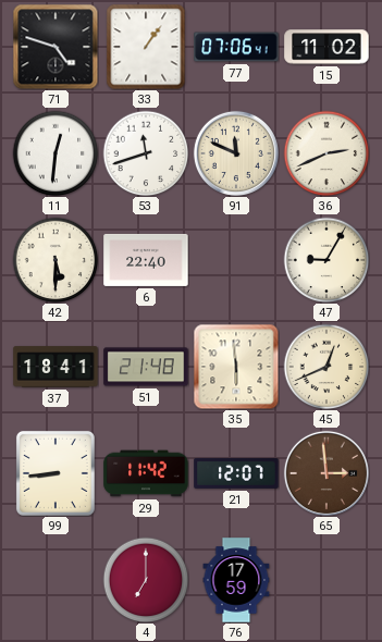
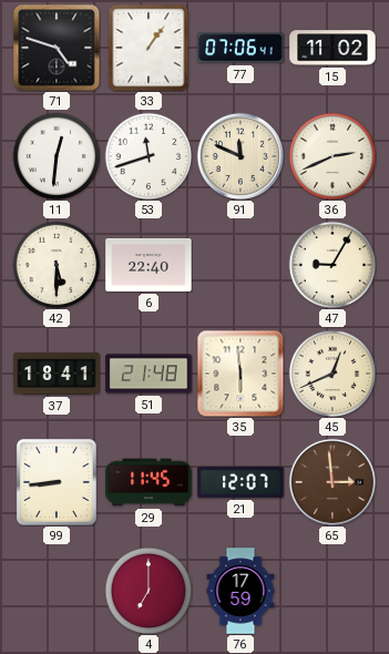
29: 11:42 -> 11:45
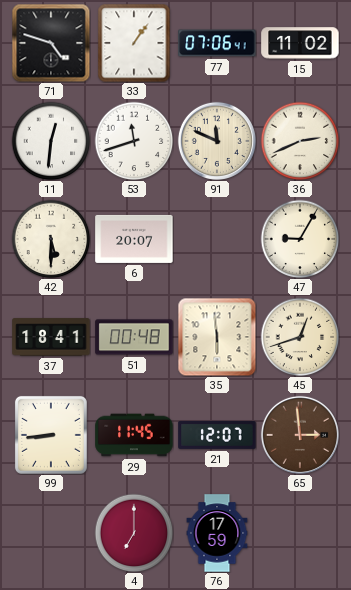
6: 22:40 -> 20:07
51: 21:48 -> 00:48
45: 12:41 -> 12:42
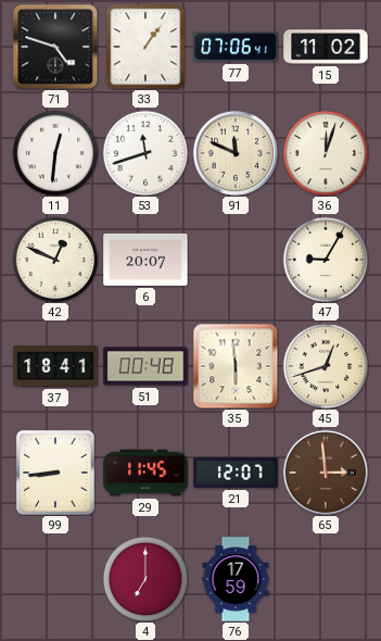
36: 2:41 -> 12:03
42: 5:30 -> 12:49
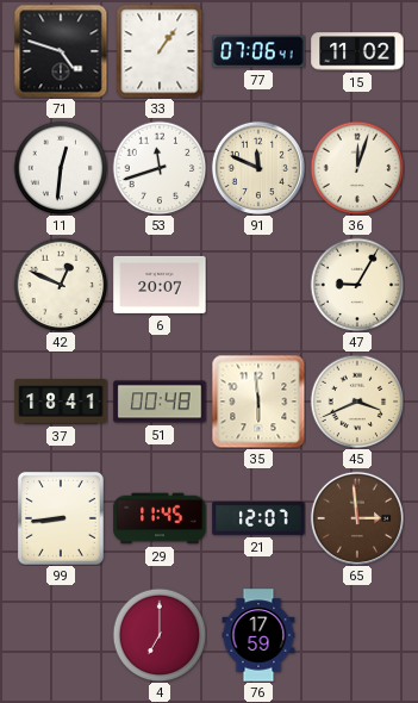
45: 12:42 -> 3:41
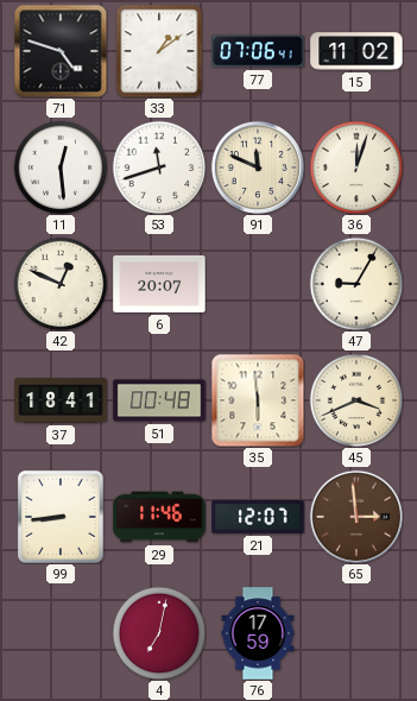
33: 1:06 -> 1:09
11: 12:31 -> 12:29
29: 11:45 -> 11:46
4: 7:00 -> 7:02
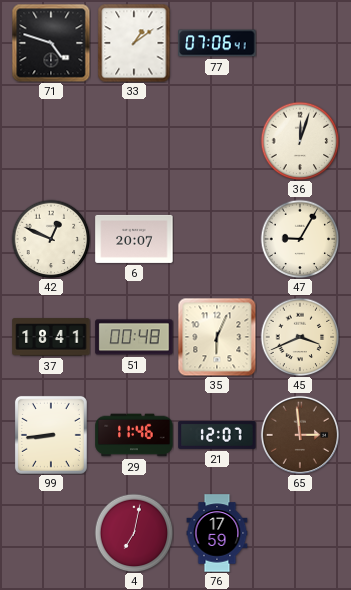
15: 11:02 -> none
11: 12:29 -> none
53: 11:42 -> none
91: 11:49 -> none
35: 5:59 -> 6:04
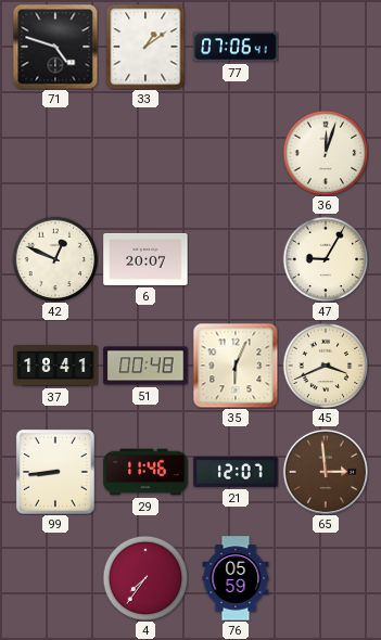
4: 7:02 -> 7:36
76: 17:59 -> 05:59
